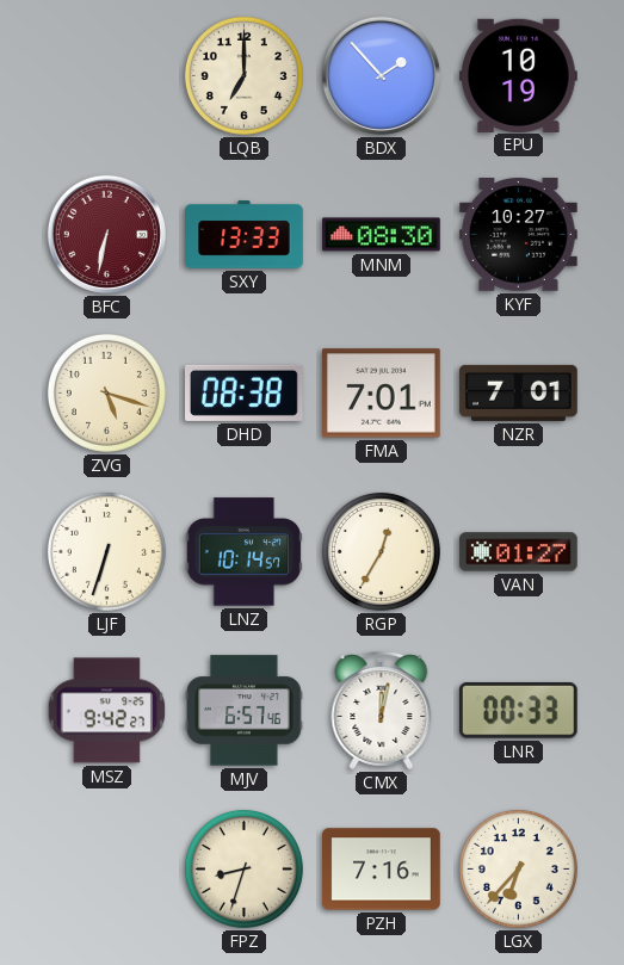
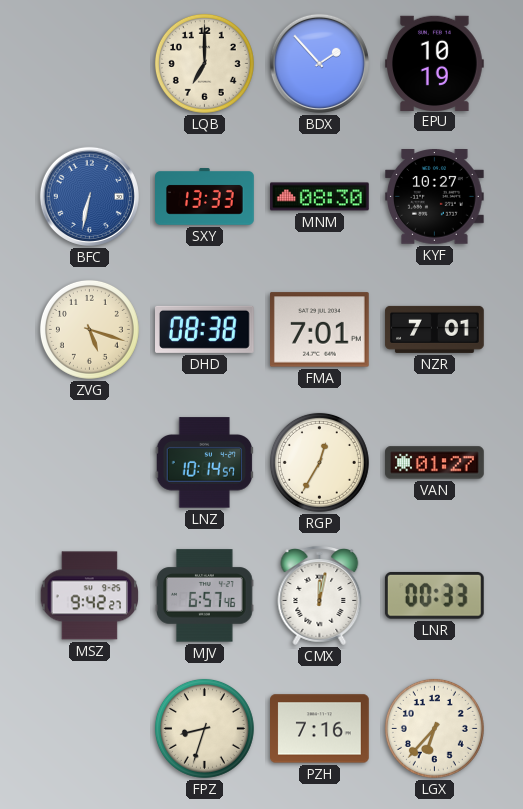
BFC dial: burgundy -> blue
LJF: 6:33 -> none
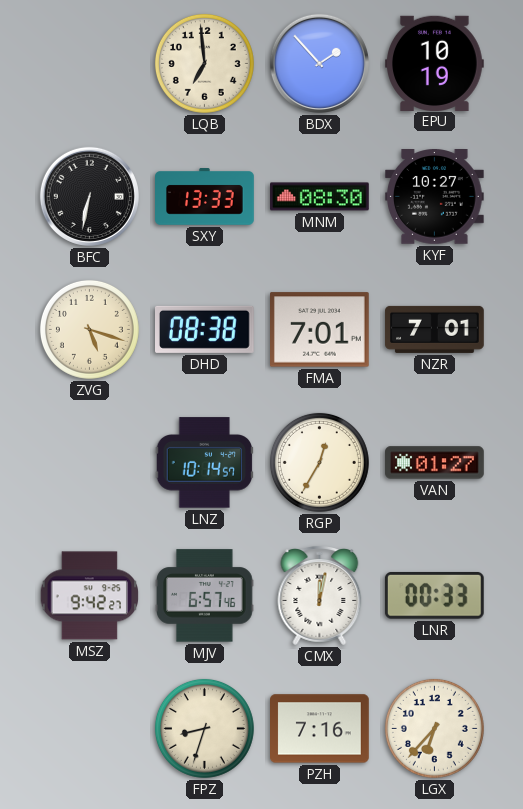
LQB: 7:00 -> 6:59
BFC dial: blue -> black
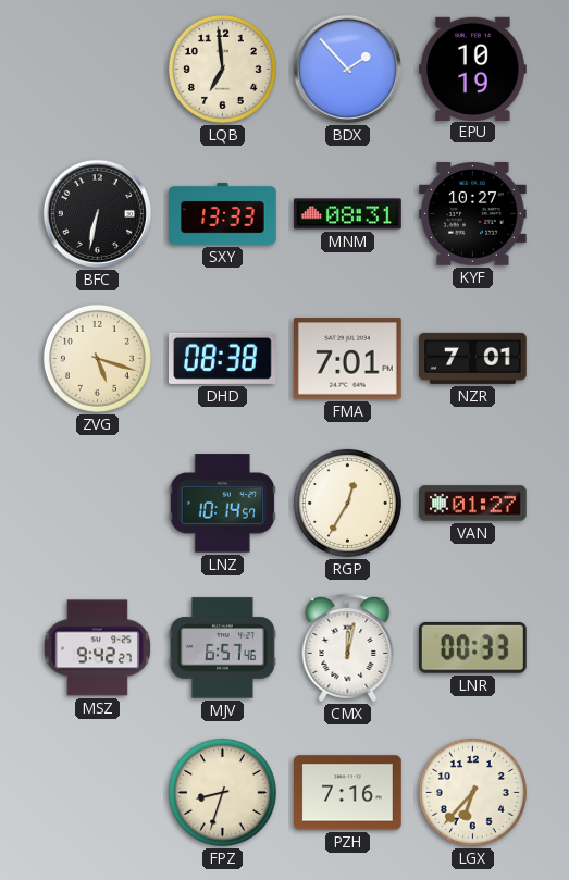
MNM: 08:30 -> 08:31
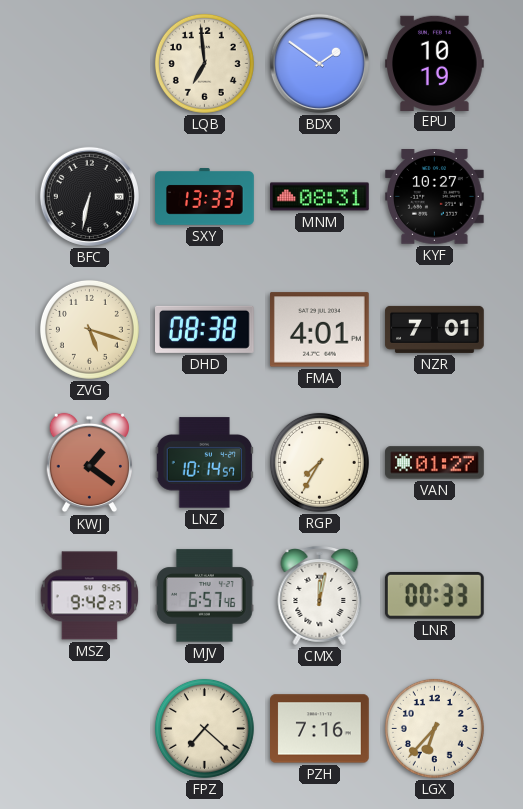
BDX: 1:53 -> 1:51
FMA: 7:01 -> 4:01
KWJ: none -> 1:21
RGP: 12:35 -> 7:35
FPZ: 8:33 -> 7:22
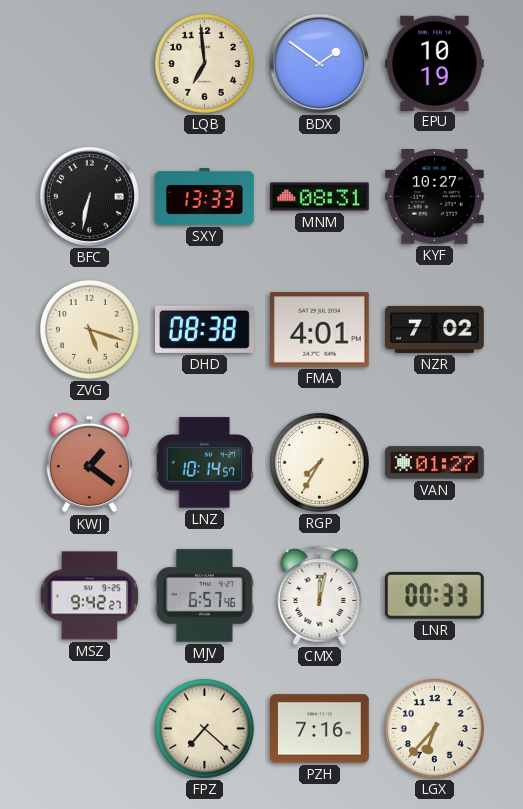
NZR: 7:01 -> 7:02
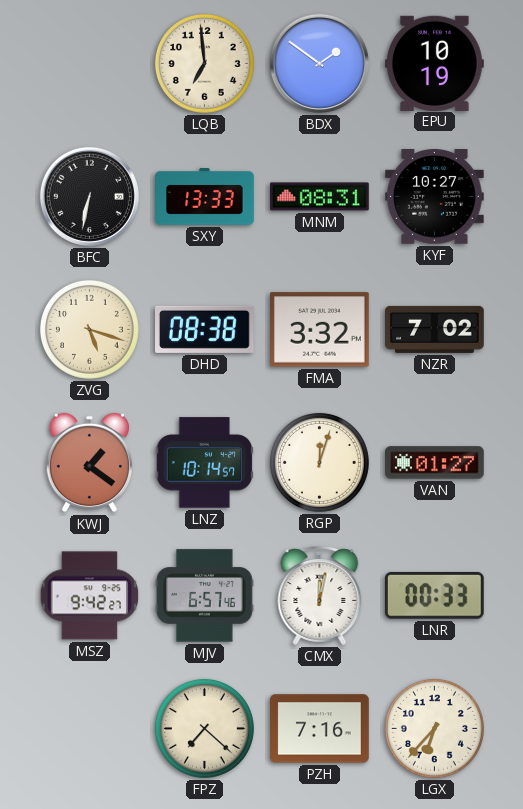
FMA: 4:01 -> 3:32
RGP: 7:35 -> 12:03
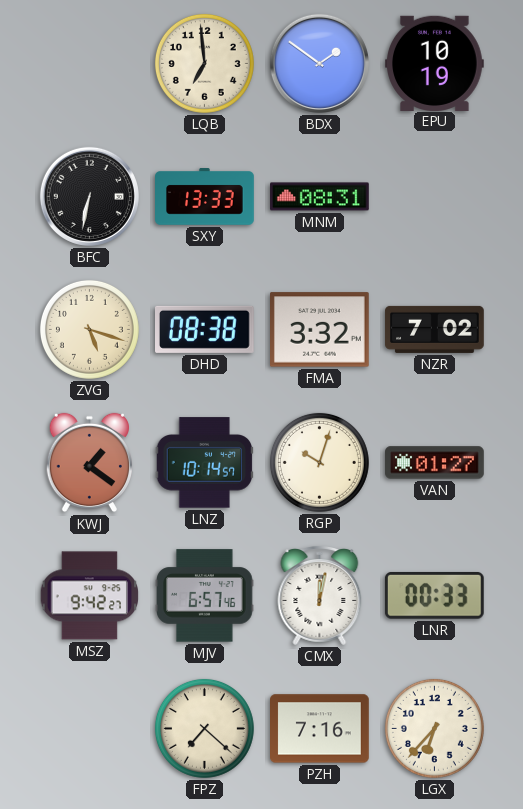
KYF: 10:27 -> none
RGP: 12:03 -> 10:03
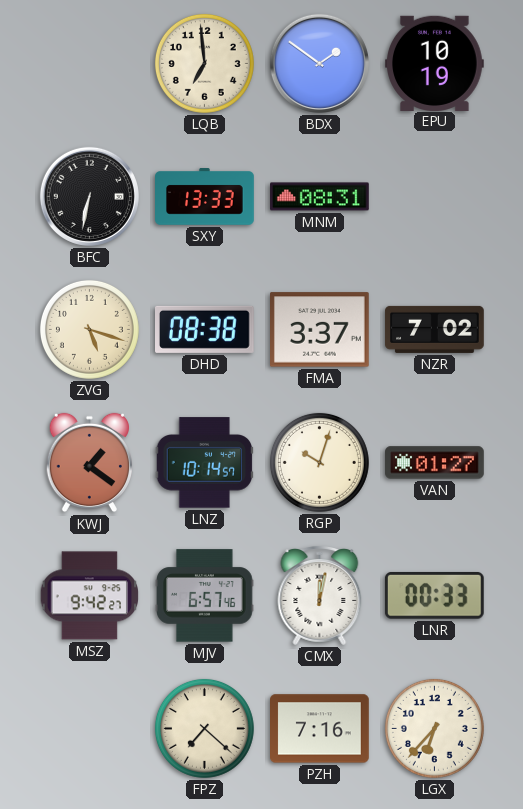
FMA: 3:32 -> 3:37
